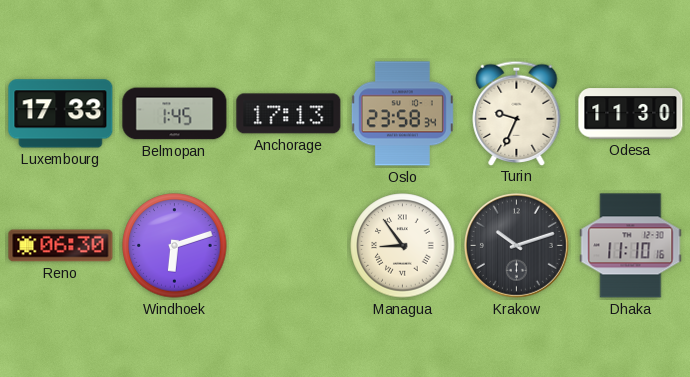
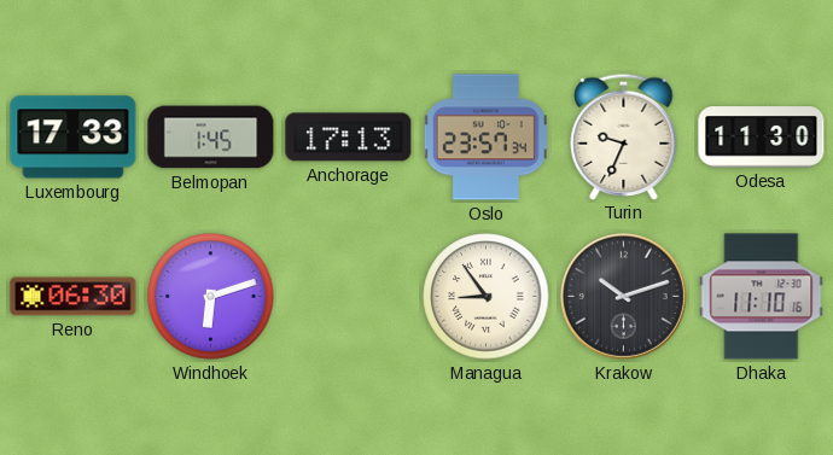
Oslo: 23:58 -> 23:57
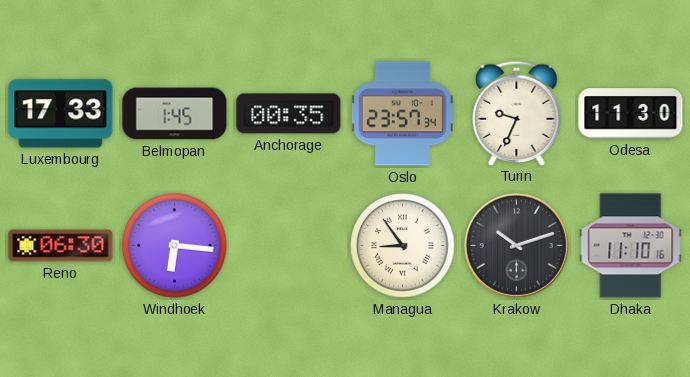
Anchorage: 17:13 -> 00:35
Windhoek: 6:12 -> 6:16
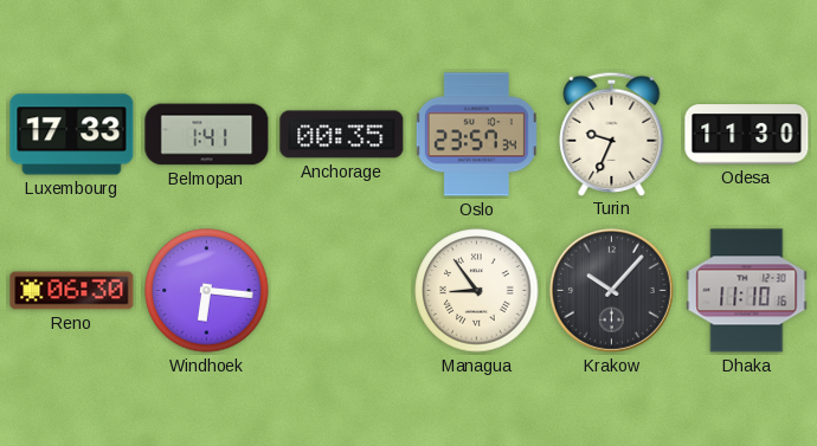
Belmopan: 1:45 -> 1:41
Krakow: 10:12 -> 10:07
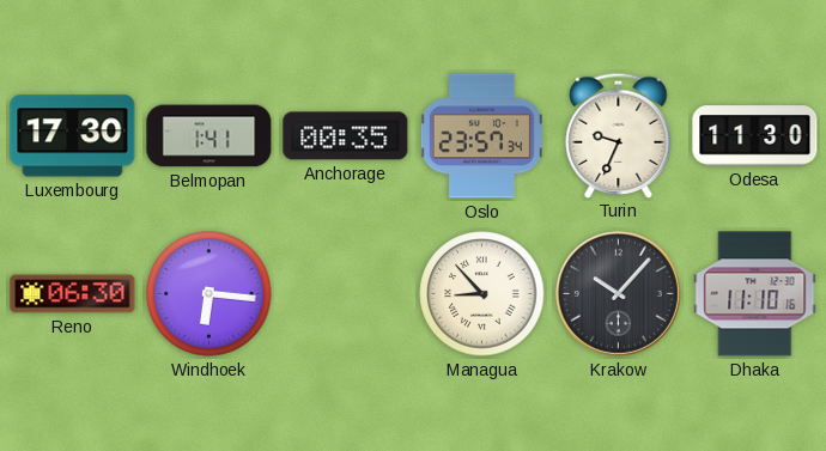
Luxembourg: 17:33 -> 17:30
Managua: 8:54 -> 8:53
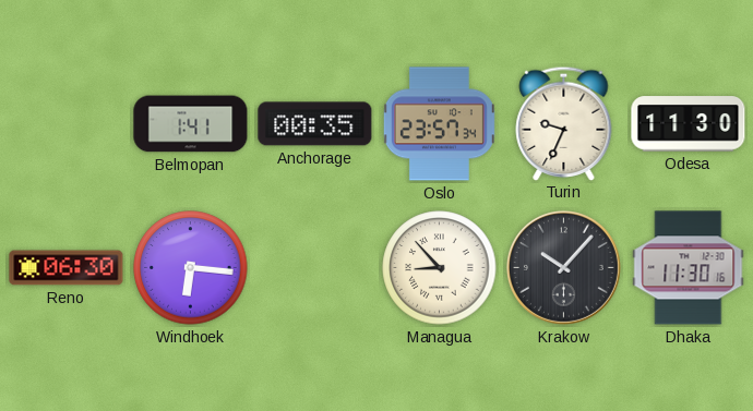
Luxembourg: 17:30 -> none
Dhaka: 11:10 -> 11:30
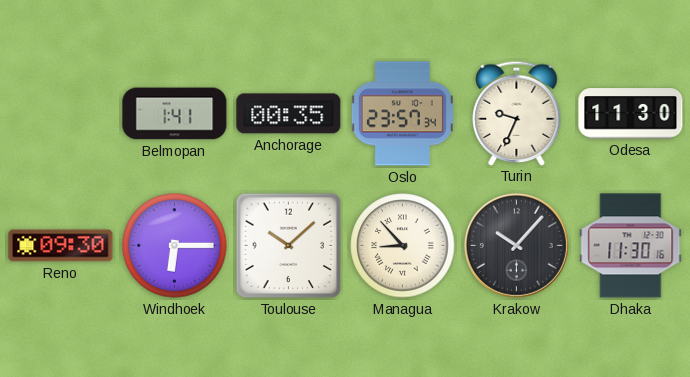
Reno: 06:30 -> 09:30
Windhoek: 6:16 -> 6:15
Toulouse: none -> 10:08
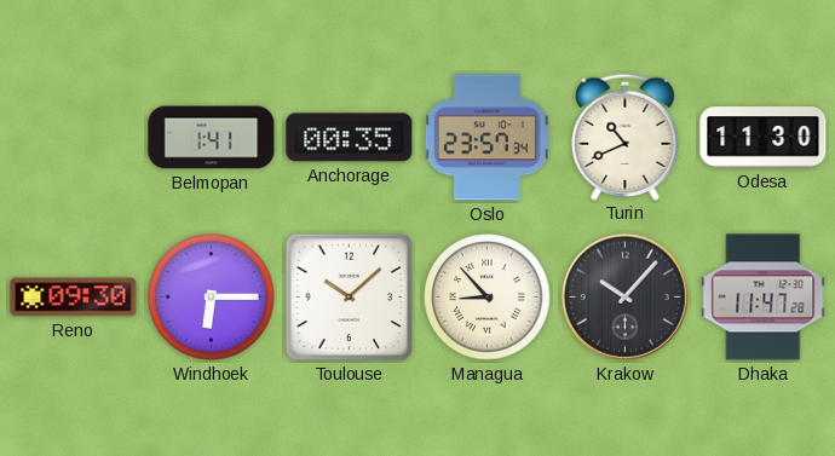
Turin: 9:34 -> 10:41
Dhaka: 11:30 -> 11:47
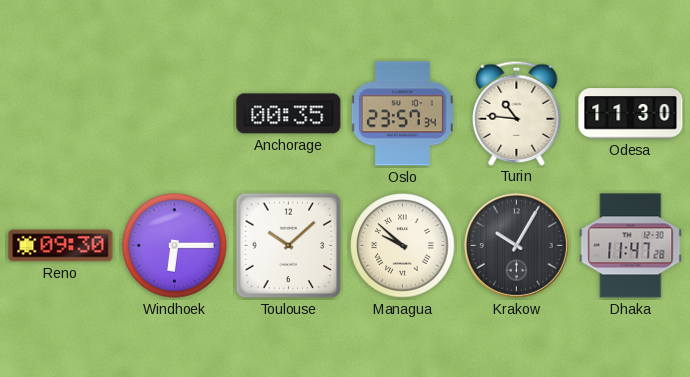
Belmopan: 1:41 -> none
Turin: 10:41 -> 10:46
Managua: 8:53 -> 9:52
Krakow: 10:07 -> 10:05
